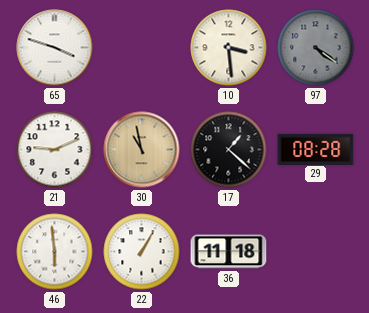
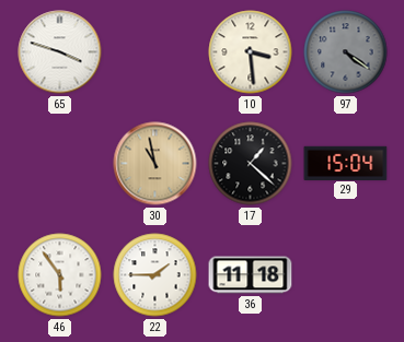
21: 9:11 -> none
29: 08:28 -> 15:04
46: 5:59 -> 5:54
22: 1:05 -> 1:45
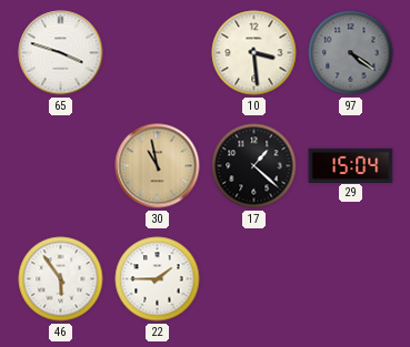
36: 11:18 -> none
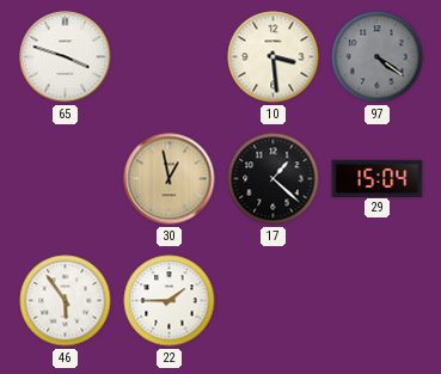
30: 10:58 -> 12:58
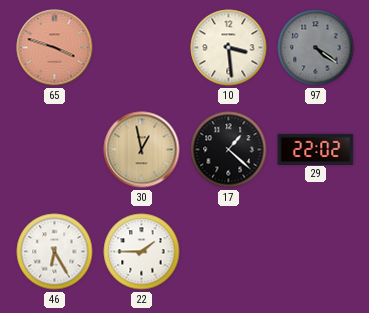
65 dial: white -> salmon
29: 15:04 -> 22:02
46: 5:54 -> 6:25
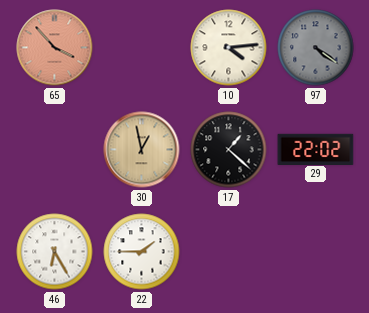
65: 3:48 -> 3:53
10: 3:29 -> 4:14
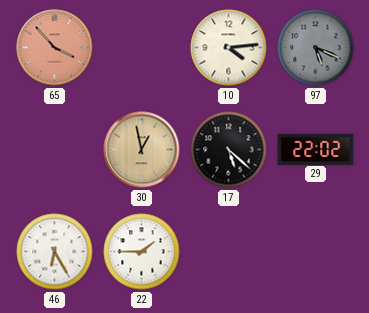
97: 4:21 -> 5:19
17: 1:22 -> 5:22
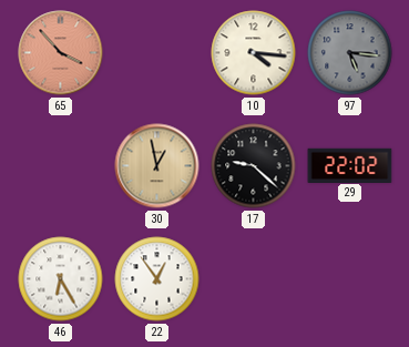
10: 4:14 -> 4:16
97: 5:19 -> 5:16
17: 5:22 -> 9:22
22: 1:45 -> 12:54
